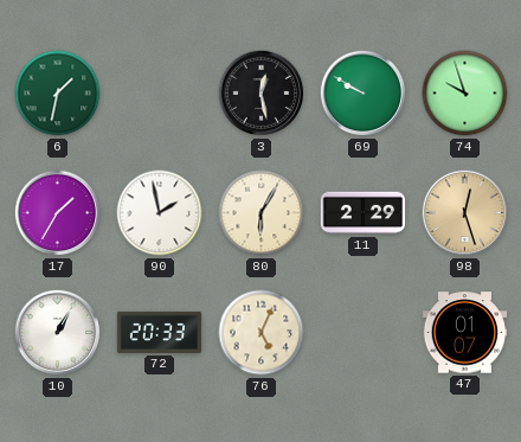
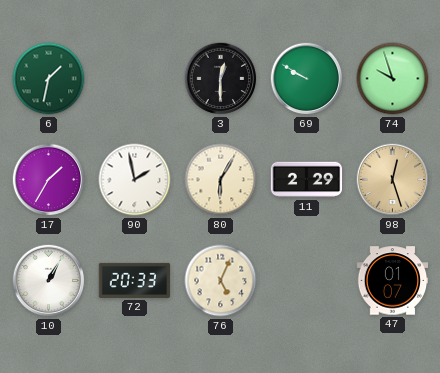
3: 12:28 -> 12:30
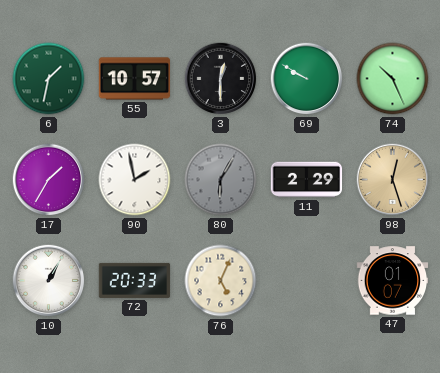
55: none -> 10:57
74: 9:57 -> 10:26
80 dial: cream -> grey
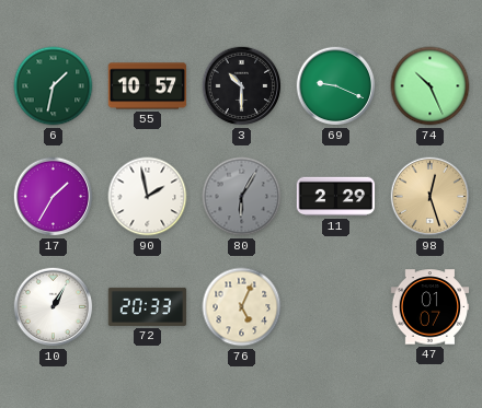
3: 12:30 -> 10:30
69: 9:50 -> 9:19
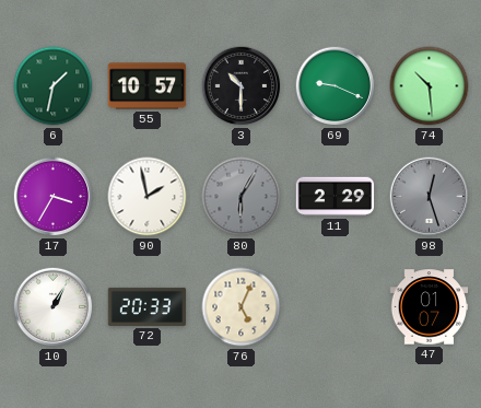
74: 10:26 -> 10:29
17: 1:35 -> 3:35
98 dial: champagne -> grey
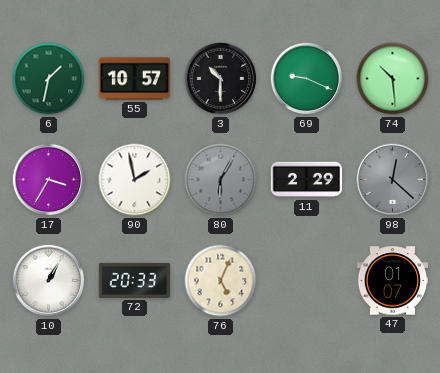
98: 12:27 -> 12:22
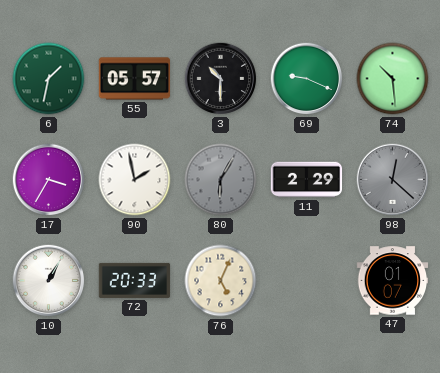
55: 10:57 -> 05:57
